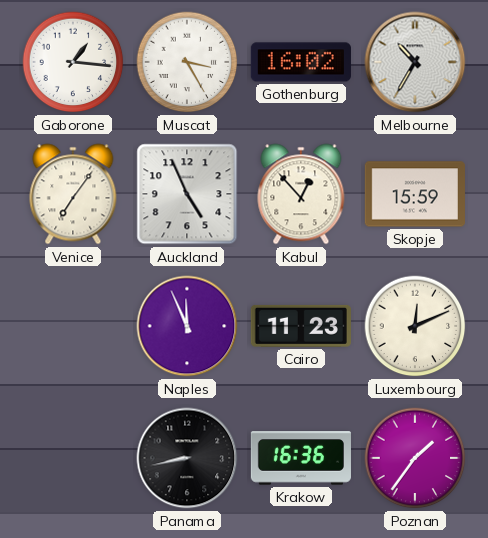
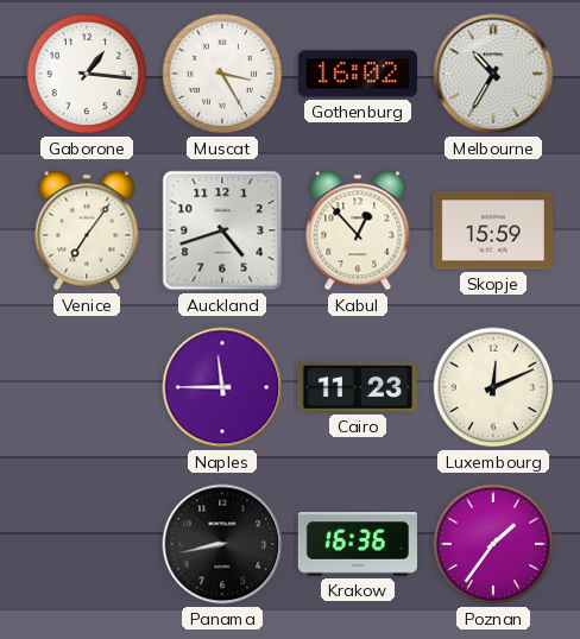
Auckland: 4:56 -> 4:42
Naples: 11:56 -> 11:45
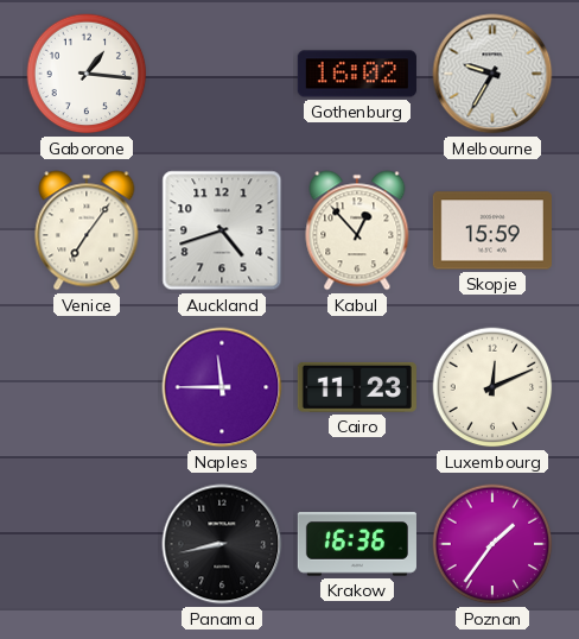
Muscat: 3:25 -> none
Melbourne: 10:35 -> 9:35
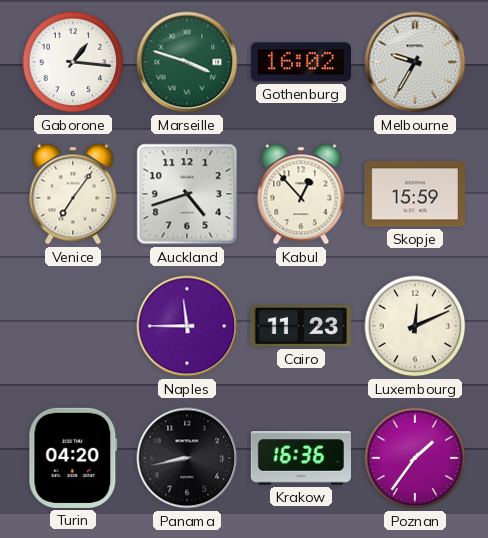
Marseille: none -> 3:48
Turin: none -> 04:20
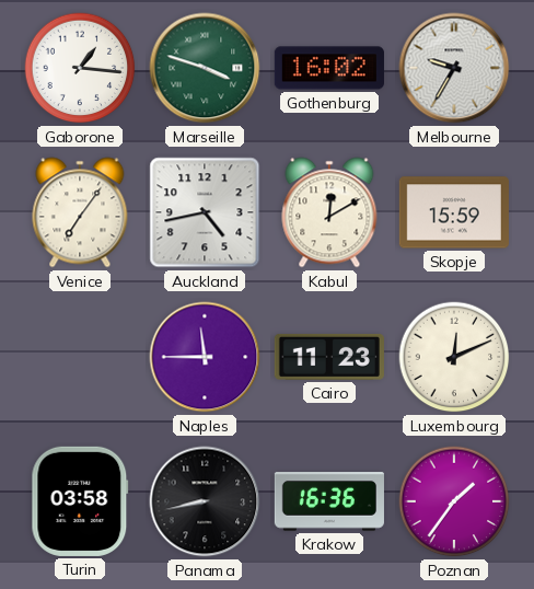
Auckland: 4:42 -> 4:43
Kabul: 12:53 -> 12:10
Turin: 04:20 -> 03:58
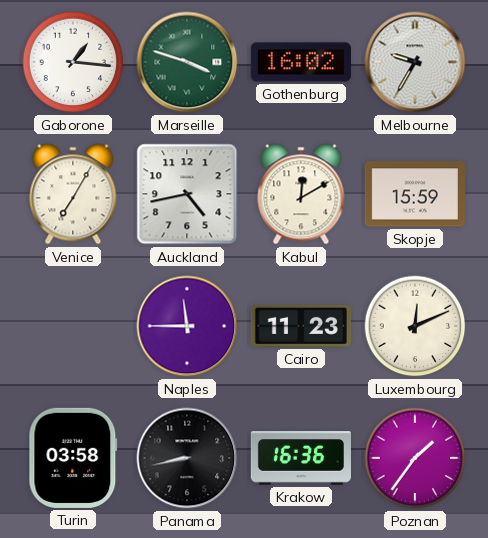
Venice: 7:06 -> 7:05
